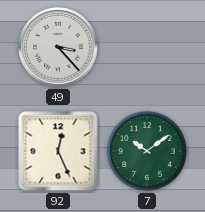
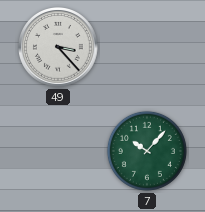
92: 12:26 -> none
7: 10:09 -> 10:07
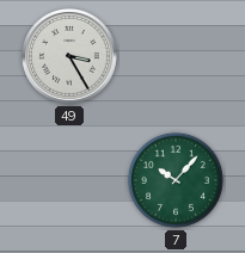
49: 3:23 -> 3:25
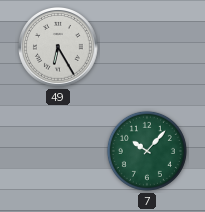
49: 3:25 -> 6:25
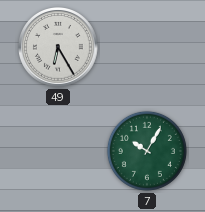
7: 10:07 -> 10:05
